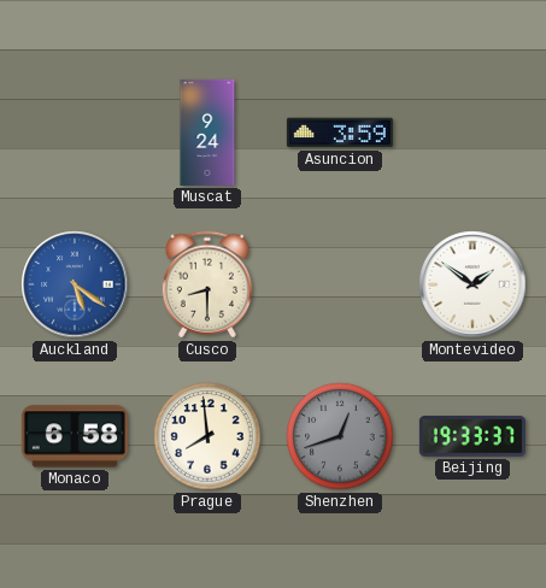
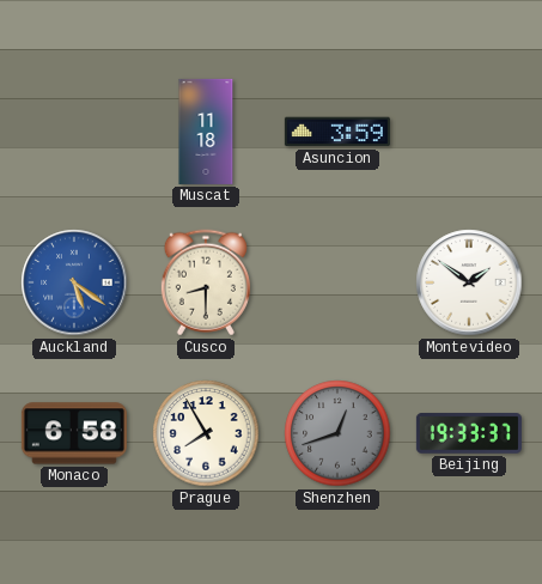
Muscat: 9:24 -> 11:18
Prague: 7:59 -> 7:55
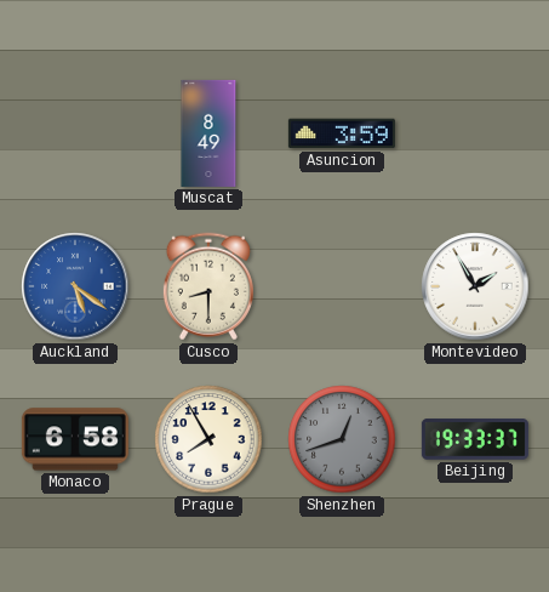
Muscat: 11:18 -> 8:49
Montevideo: 1:51 -> 1:55
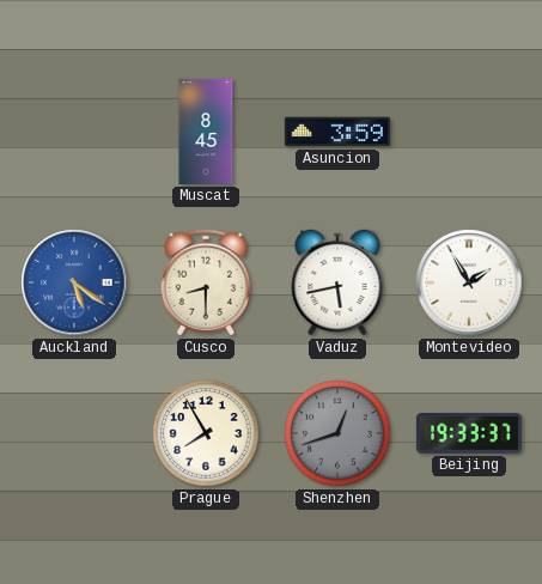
Muscat: 8:49 -> 8:45
Vaduz: none -> 5:43
Monaco: 6:58 -> none
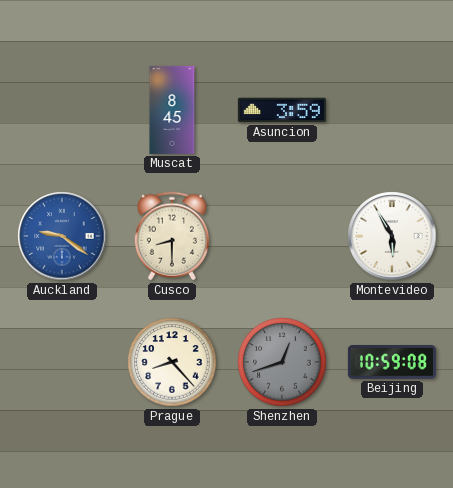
Auckland: 5:21 -> 9:21
Vaduz: 5:43 -> none
Montevideo: 1:55 -> 5:55
Prague: 7:55 -> 8:23
Beijing: 19:33 -> 10:59
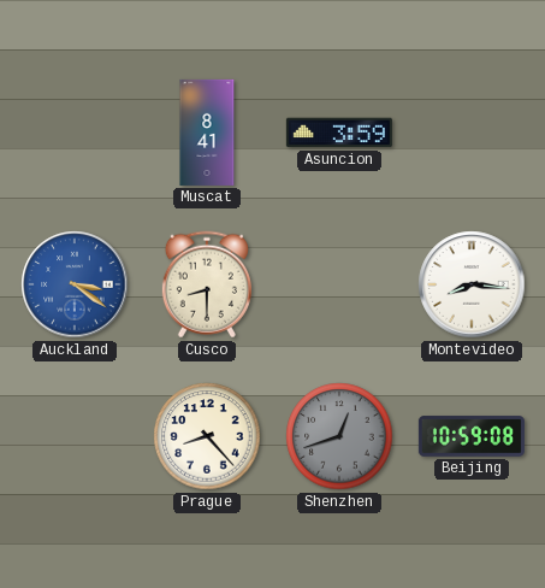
Muscat: 8:45 -> 8:41
Auckland: 9:21 -> 3:21
Montevideo: 5:55 -> 8:16
